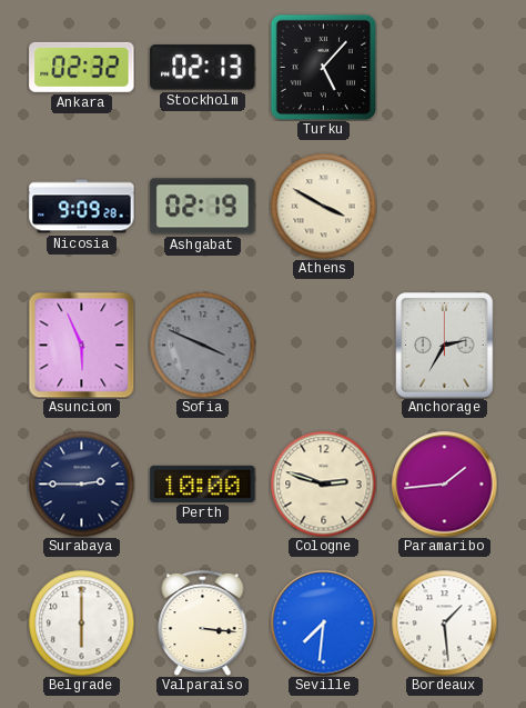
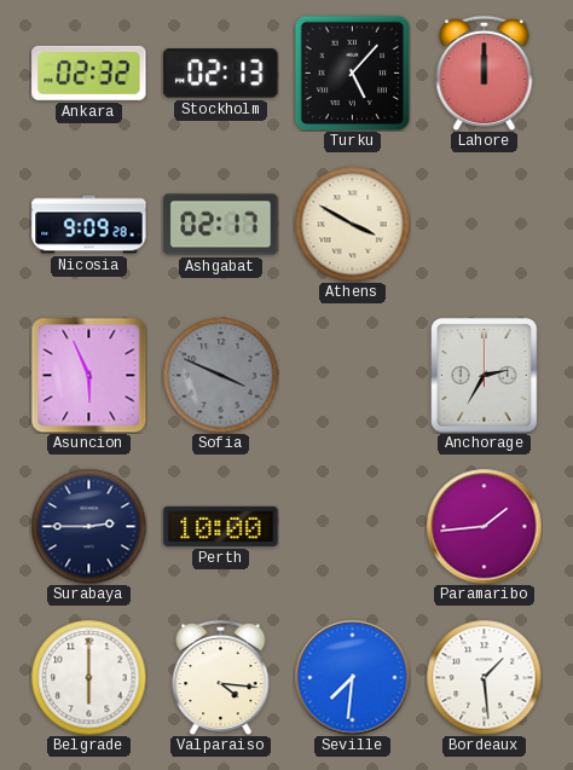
Lahore: none -> 12:00
Ashgabat: 02:19 -> 02:17
Cologne: 2:48 -> none
Valparaiso: 3:16 -> 4:16
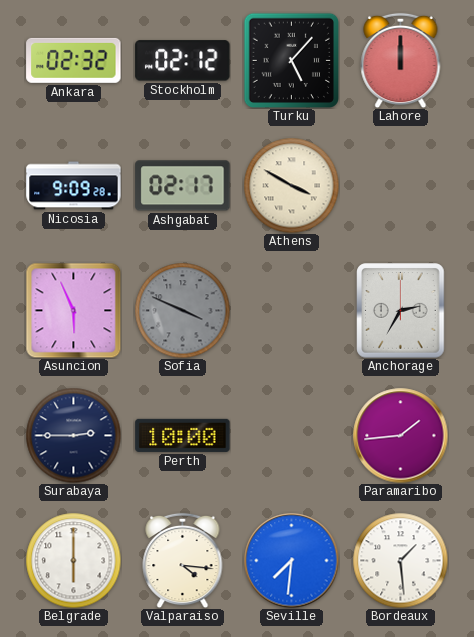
Stockholm: 02:13 -> 02:12
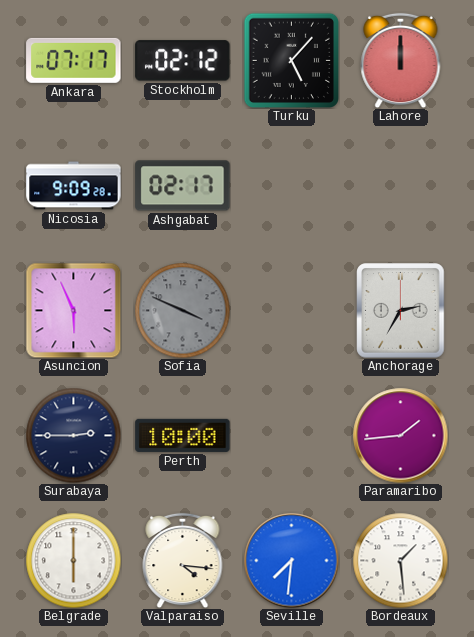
Ankara: 02:32 -> 07:17
Athens: 3:50 -> none
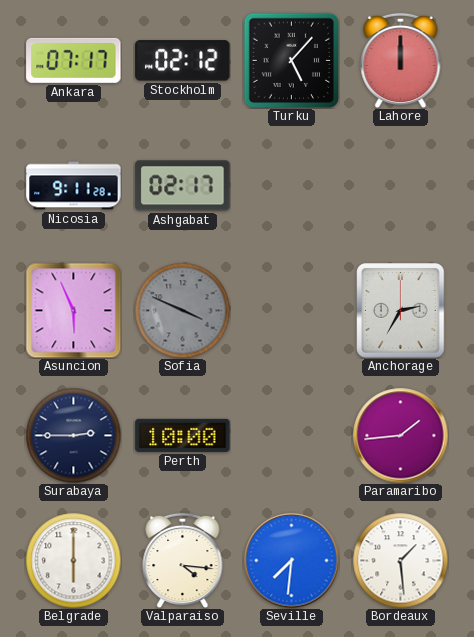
Nicosia: 9:09 -> 9:11
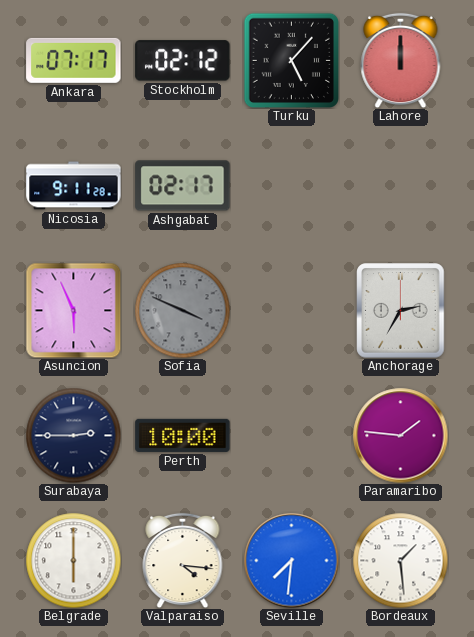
Paramaribo: 1:44 -> 1:46
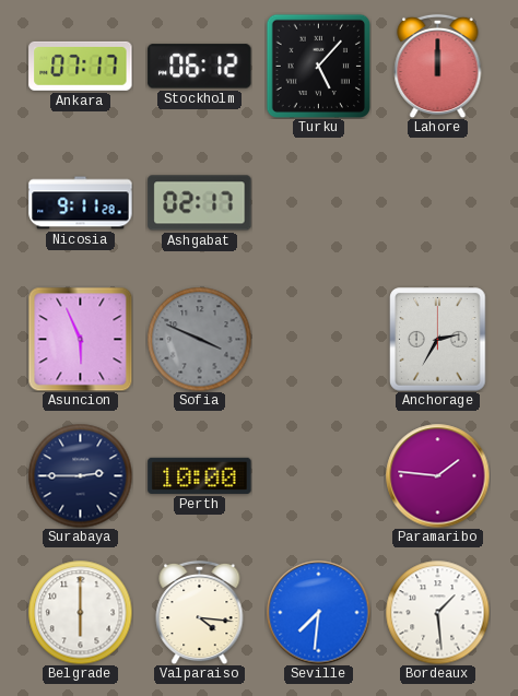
Stockholm: 02:12 -> 06:12
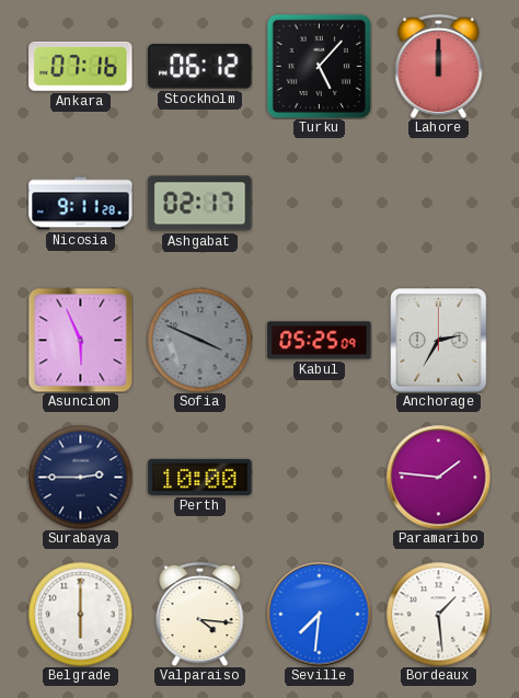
Ankara: 07:17 -> 07:16
Kabul: none -> 05:25
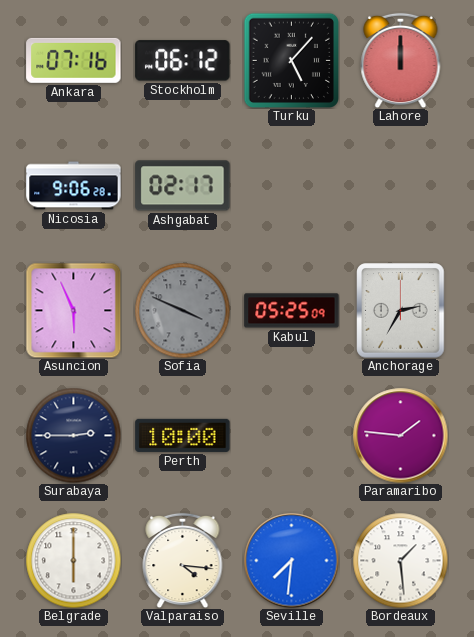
Nicosia: 9:11 -> 9:06
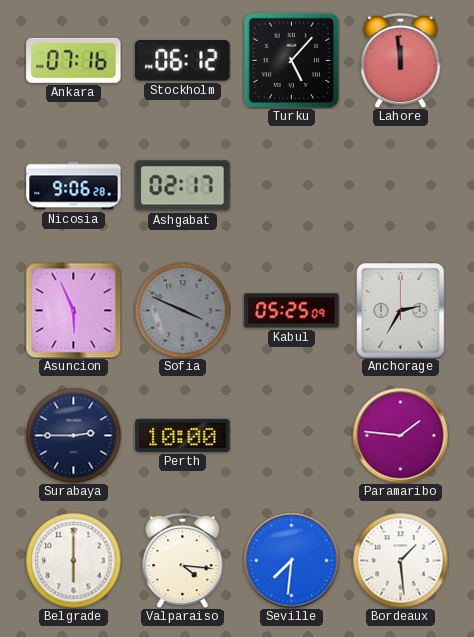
Lahore: 12:00 -> 11:59
